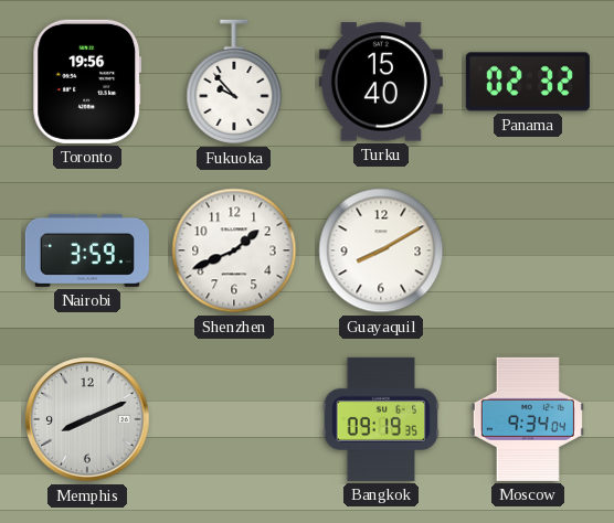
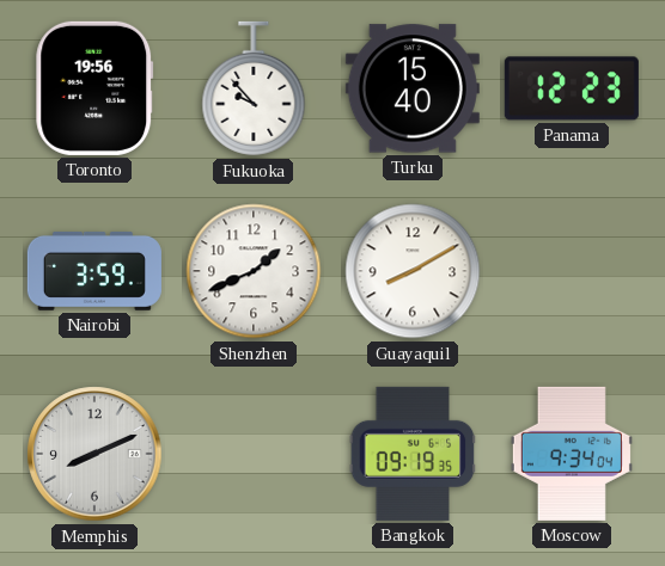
Panama: 02:32 -> 12:23
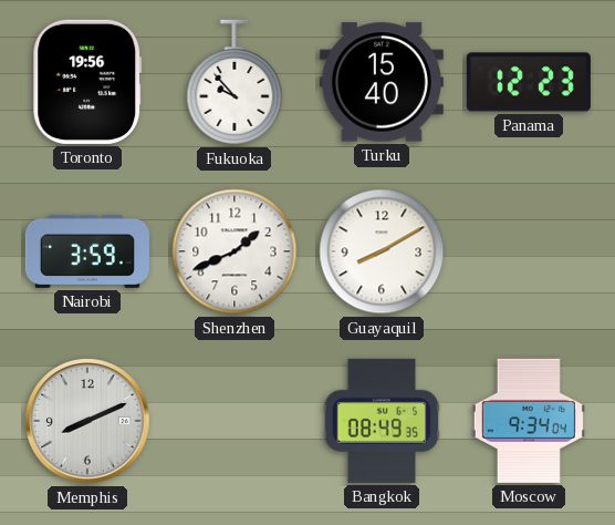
Bangkok: 09:19 -> 08:49
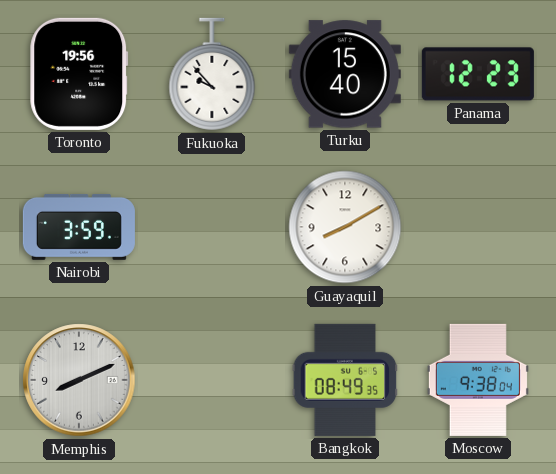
Shenzhen: 1:41 -> none
Moscow: 9:34 -> 9:38
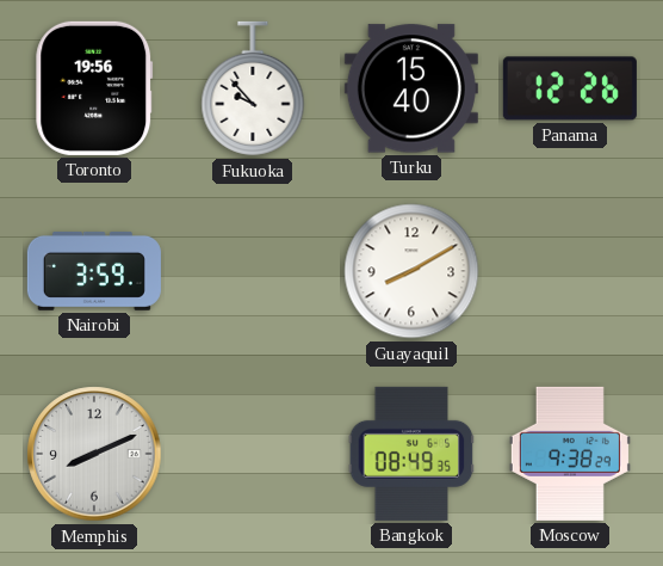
Panama: 12:23 -> 12:26
Moscow: 9:38:04 -> 9:38:29
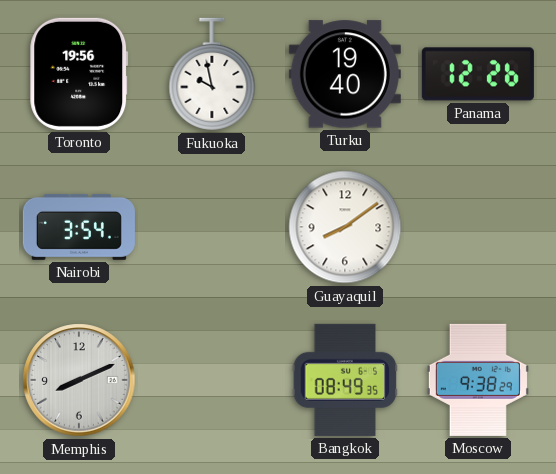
Fukuoka: 9:53 -> 9:58
Turku: 15:40 -> 19:40
Nairobi: 3:59 -> 3:54
Guayaquil: 8:10 -> 8:09
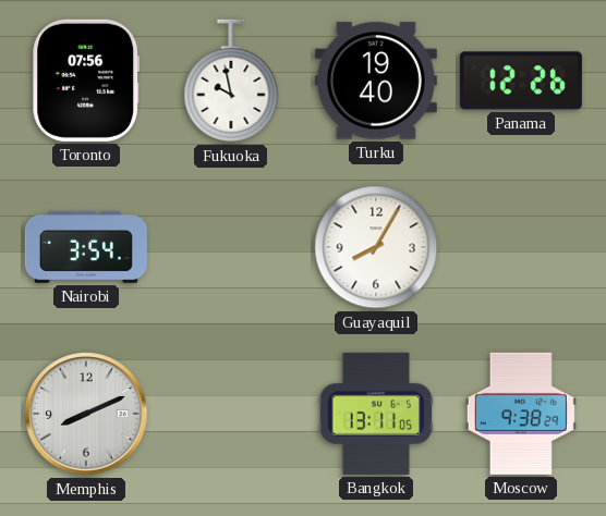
Toronto: 19:56 -> 07:56
Guayaquil: 8:09 -> 8:05
Bangkok: 08:49 -> 13:11
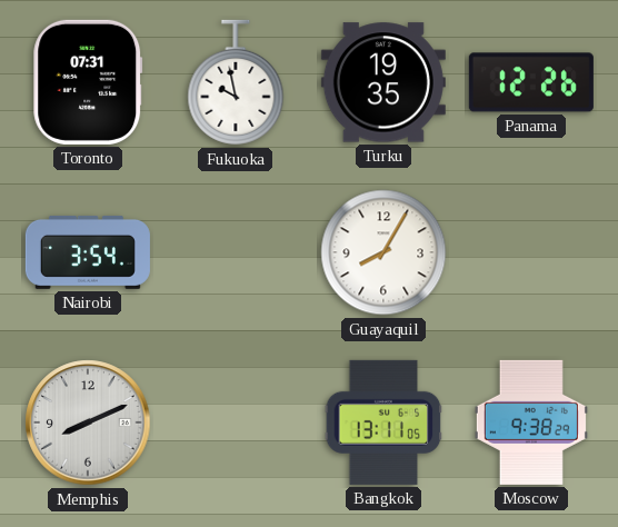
Toronto: 07:56 -> 07:31
Turku: 19:40 -> 19:35
